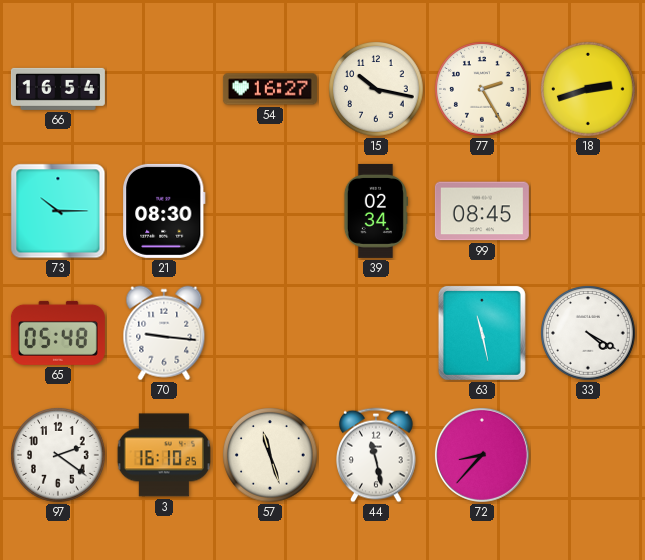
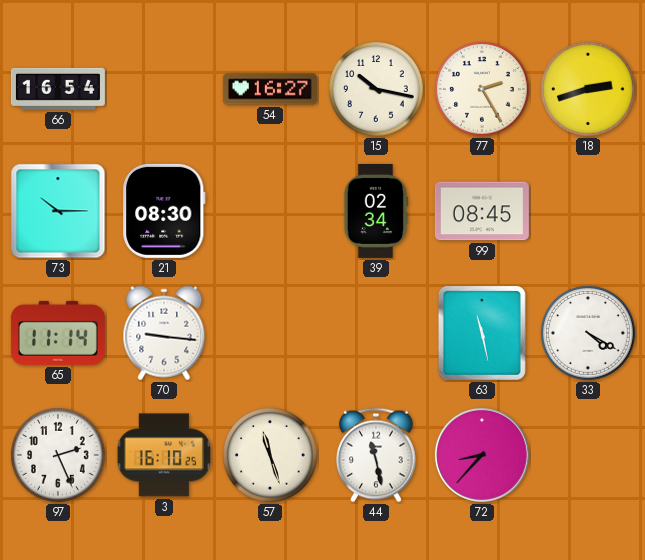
65: 05:48 -> 11:14
97: 2:21 -> 2:26
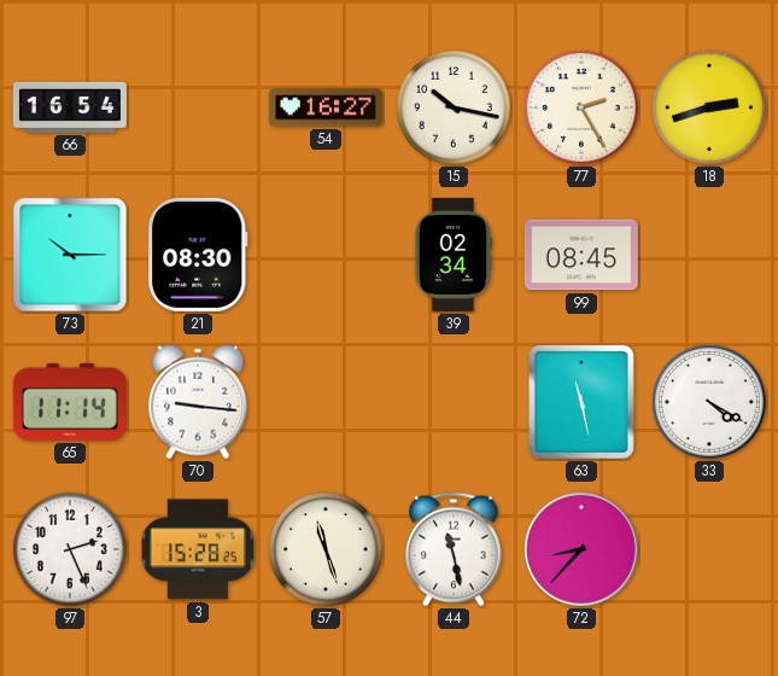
3: 16:10 -> 15:28
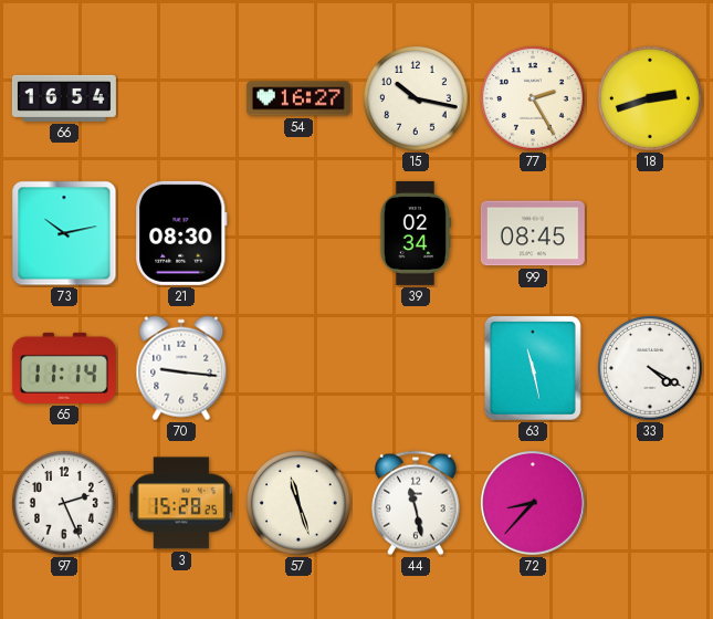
73: 10:15 -> 10:13
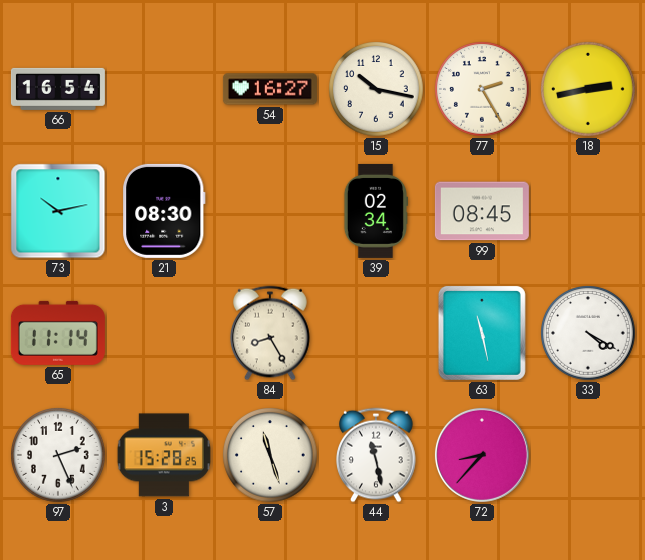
18: 2:42 -> 2:43
70: 9:16 -> none
84: none -> 8:25
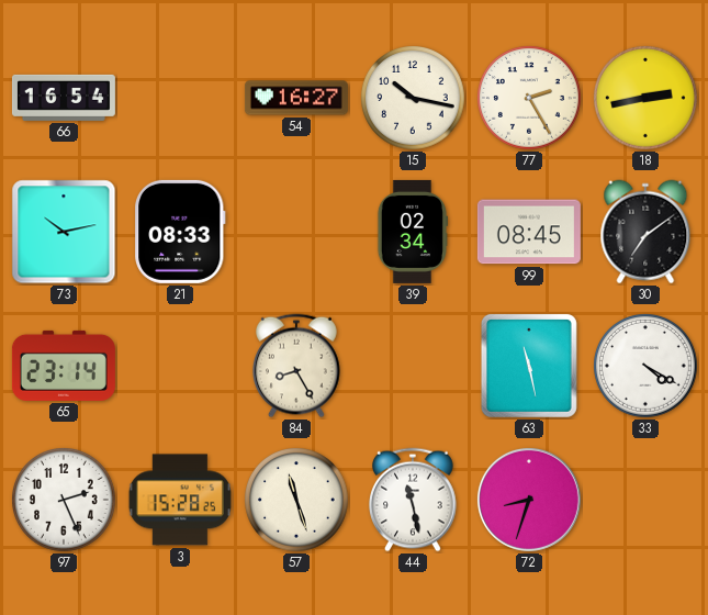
21: 08:30 -> 08:33
30: none -> 7:09
65: 11:14 -> 23:14
72: 8:37 -> 8:33
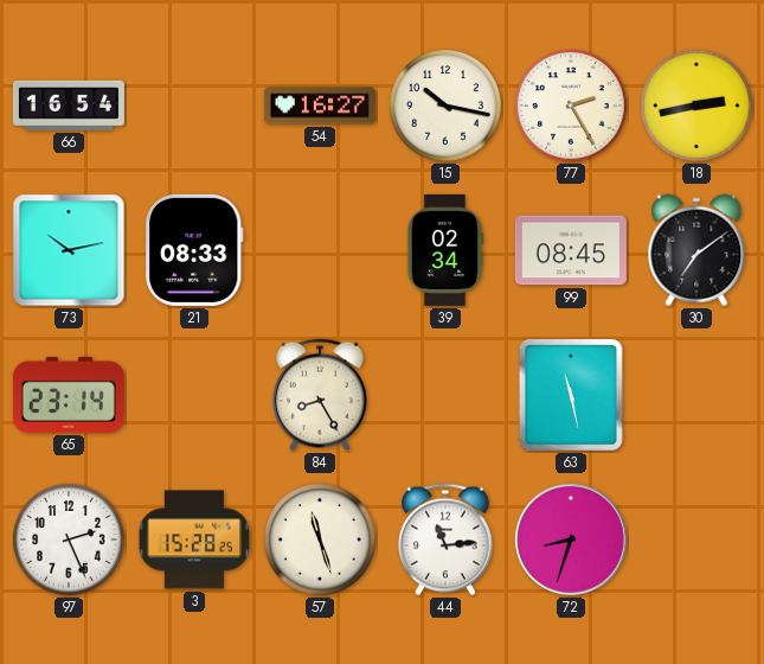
33: 4:20 -> none
44: 11:28 -> 11:14
